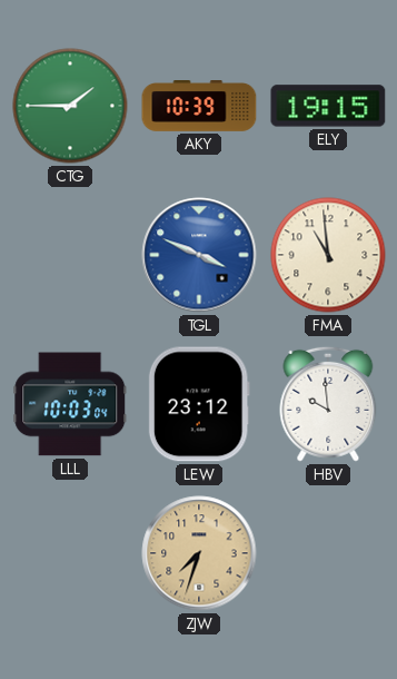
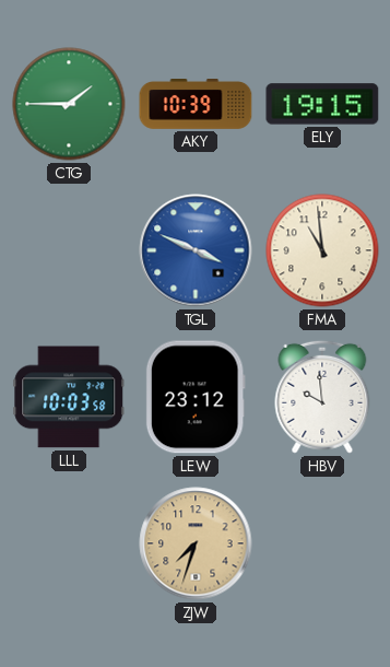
LLL: 10:03:04 -> 10:03:58
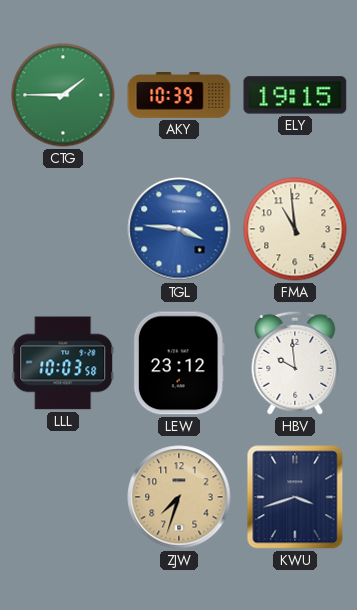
TGL: 3:49 -> 3:46
KWU: none -> 3:42
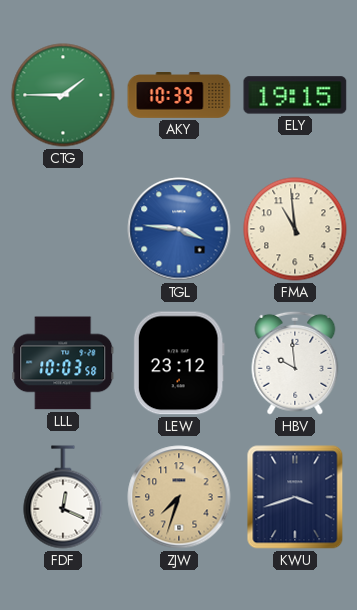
FDF: none -> 12:19
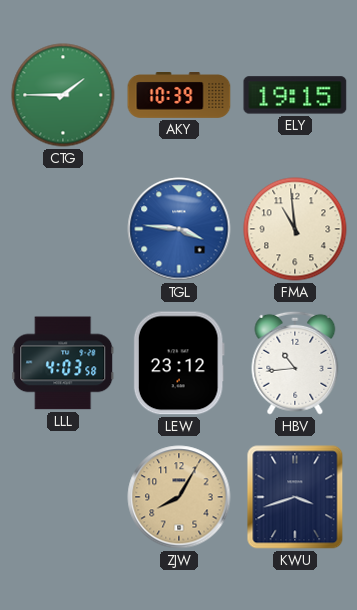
LLL: 10:03 -> 4:03
HBV: 9:59 -> 10:44
FDF: 12:19 -> none
ZJW: 7:33 -> 8:05
